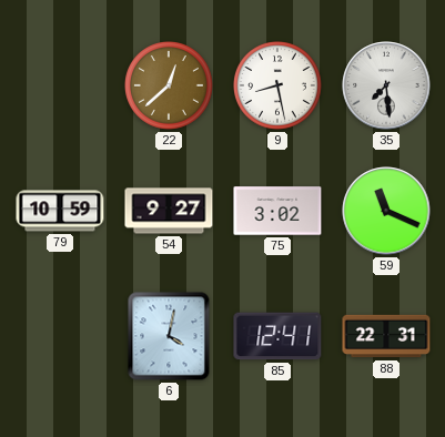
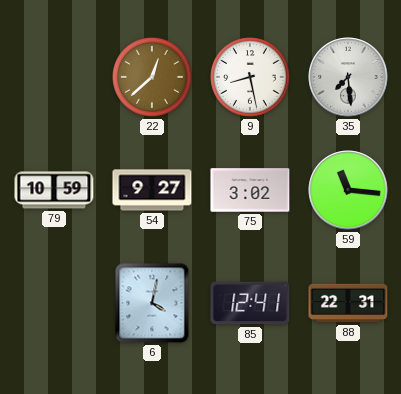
59: 11:19 -> 11:16
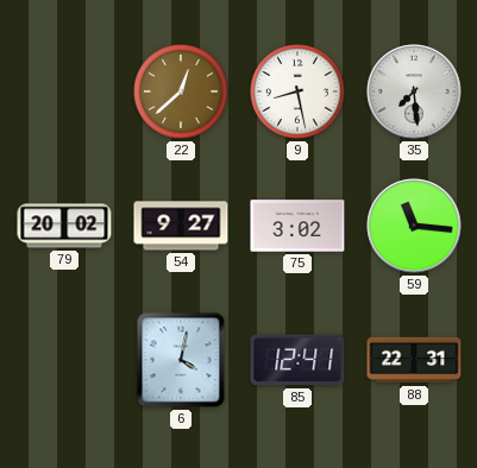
79: 10:59 -> 20:02
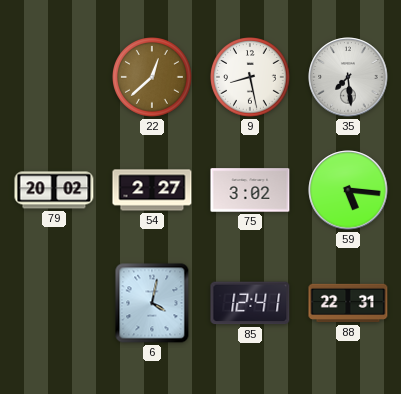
54: 9:27 -> 2:27
59: 11:16 -> 5:16
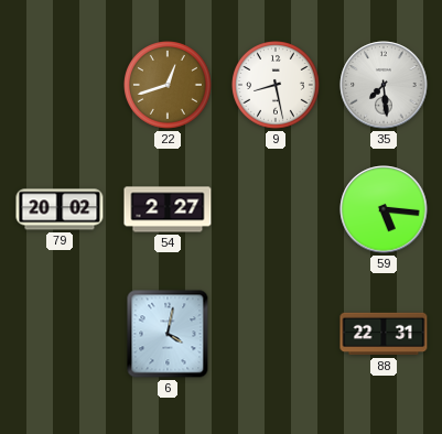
22: 12:38 -> 12:42
75: 3:02 -> none
85: 12:41 -> none
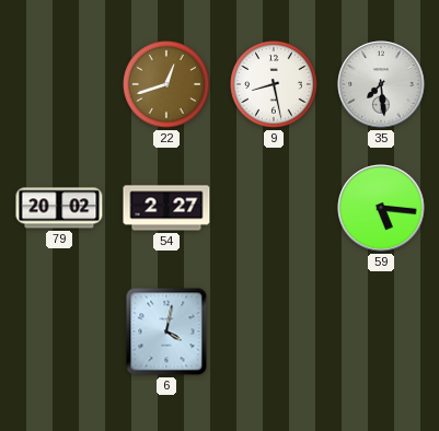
88: 22:31 -> none
